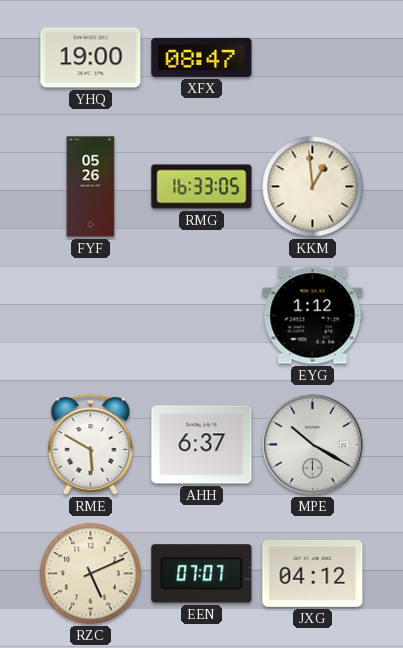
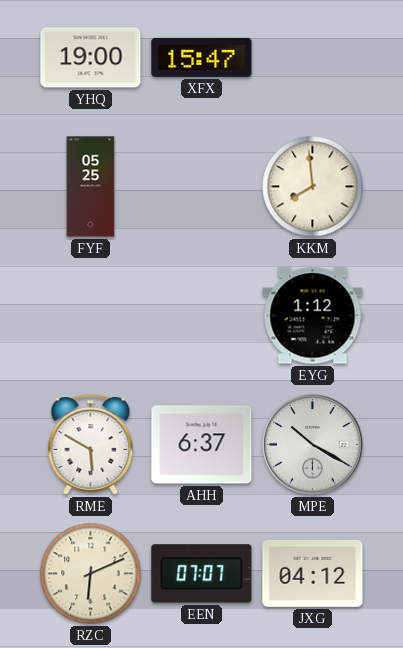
XFX: 08:47 -> 15:47
FYF: 05:26 -> 05:25
RMG: 16:33 -> none
KKM: 12:59 -> 7:59
RZC: 5:11 -> 6:11
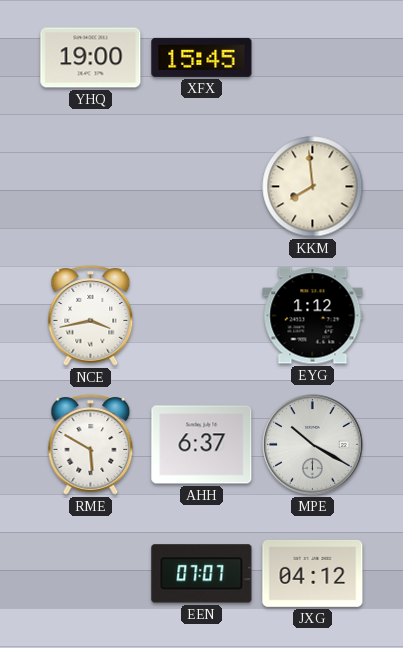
XFX: 15:47 -> 15:45
FYF: 05:25 -> none
NCE: none -> 3:43
RZC: 6:11 -> none
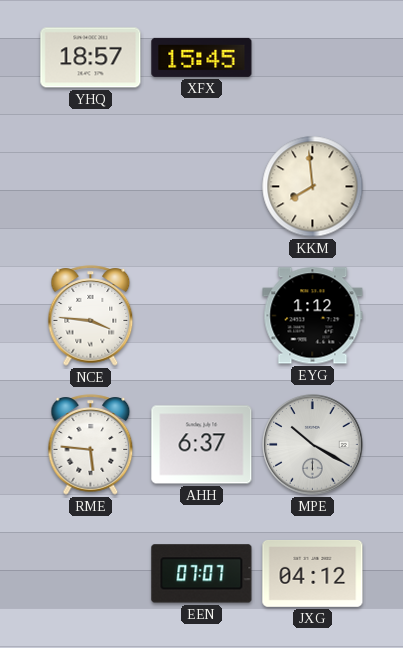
YHQ: 19:00 -> 18:57
NCE: 3:43 -> 3:46
RME: 5:50 -> 5:46
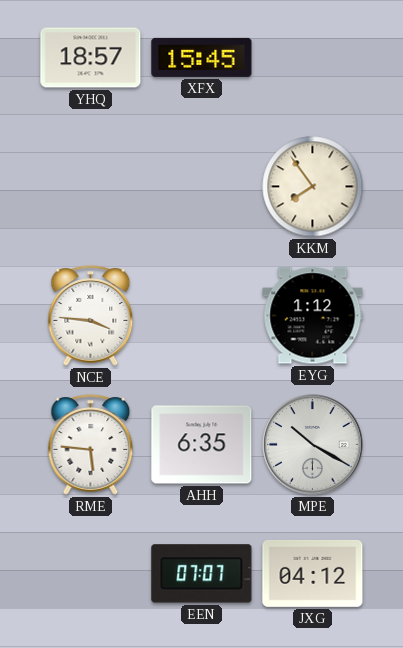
KKM: 7:59 -> 7:54
AHH: 6:37 -> 6:35
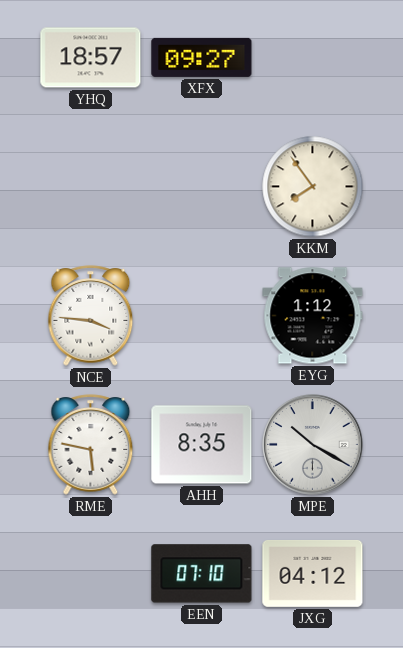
XFX: 15:45 -> 09:27
RME: 5:46 -> 5:47
AHH: 6:35 -> 8:35
EEN: 07:07 -> 07:10
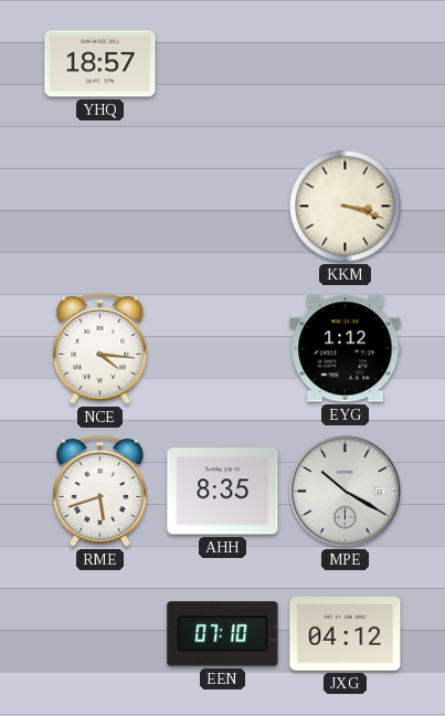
XFX: 09:27 -> none
KKM: 7:54 -> 3:18
NCE: 3:46 -> 4:16
RME: 5:47 -> 5:42
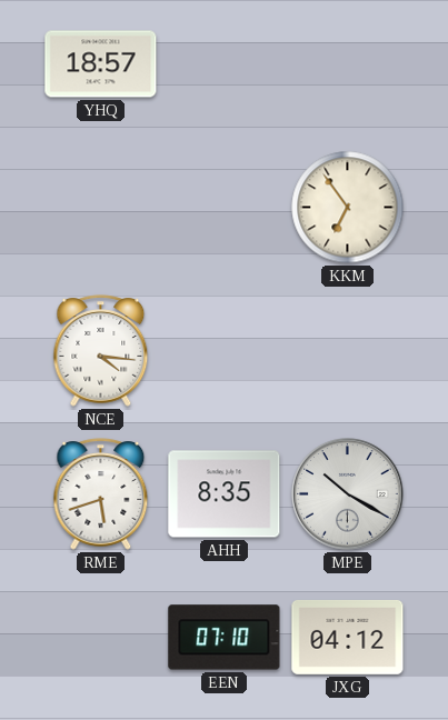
KKM: 3:18 -> 6:54
EYG: 1:12 -> none
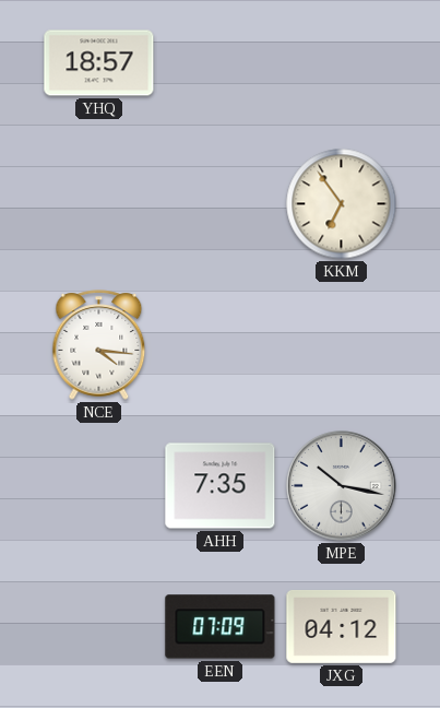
RME: 5:42 -> none
AHH: 8:35 -> 7:35
MPE: 10:20 -> 10:17
EEN: 07:10 -> 07:09
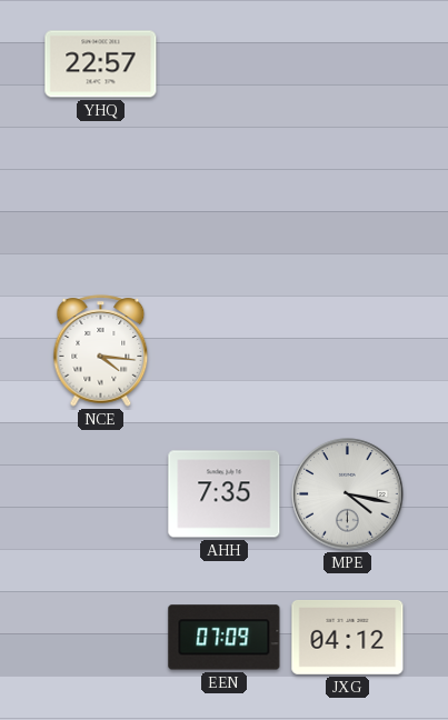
YHQ: 18:57 -> 22:57
KKM: 6:54 -> none
MPE: 10:17 -> 4:17
